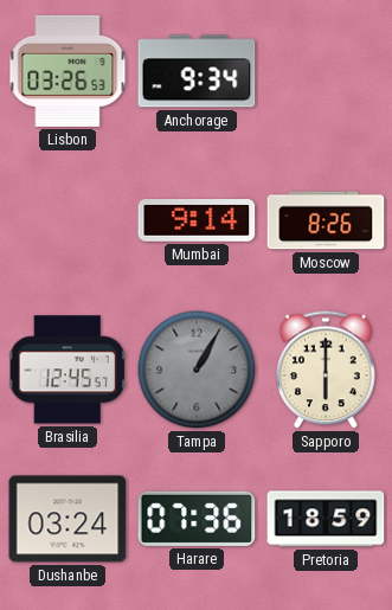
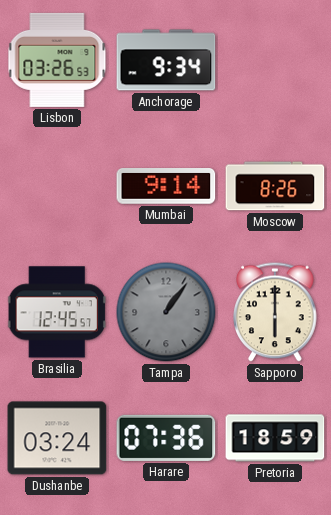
Tampa: 1:05 -> 1:06
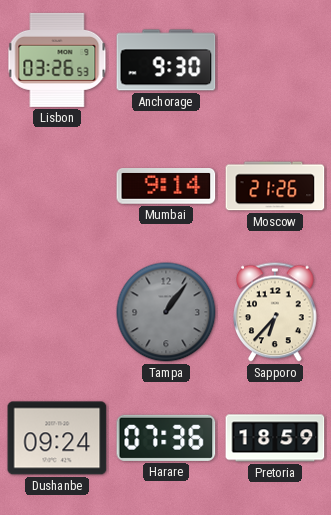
Anchorage: 9:34 -> 9:30
Moscow: 8:26 -> 21:26
Brasilia: 12:45 -> none
Sapporo: 6:00 -> 6:37
Dushanbe: 03:24 -> 09:24
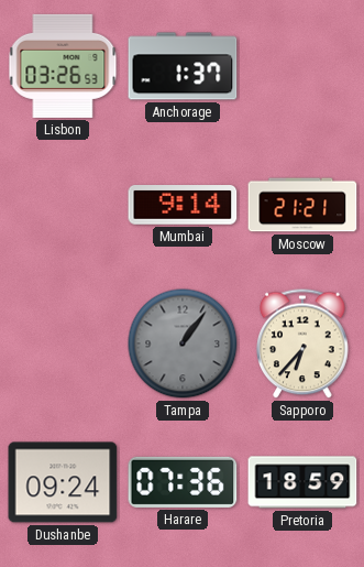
Anchorage: 9:30 -> 1:37
Moscow: 21:26 -> 21:21
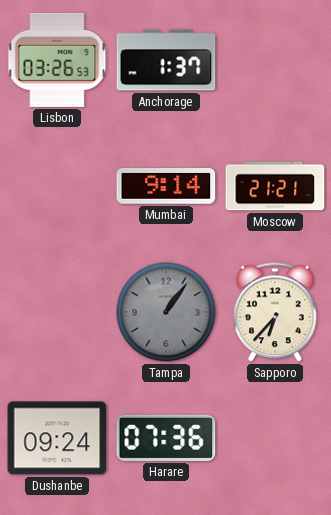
Pretoria: 18:59 -> none
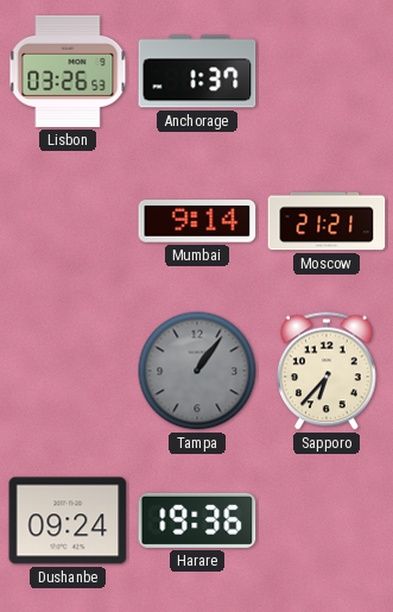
Harare: 07:36 -> 19:36
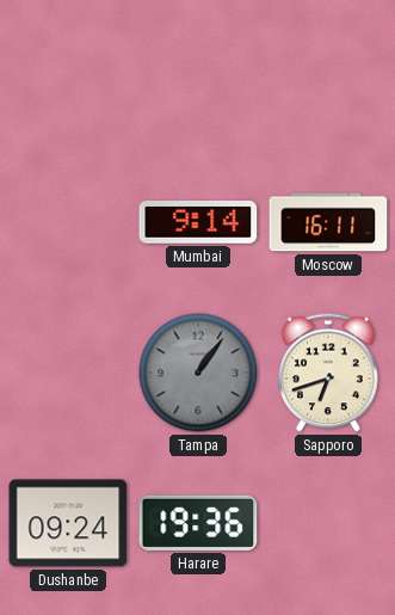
Lisbon: 03:26 -> none
Anchorage: 1:37 -> none
Moscow: 21:21 -> 16:11
Sapporo: 6:37 -> 6:42
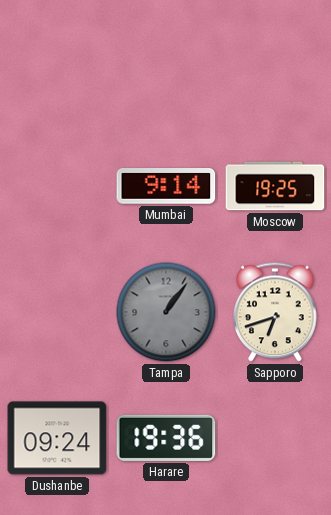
Moscow: 16:11 -> 19:25
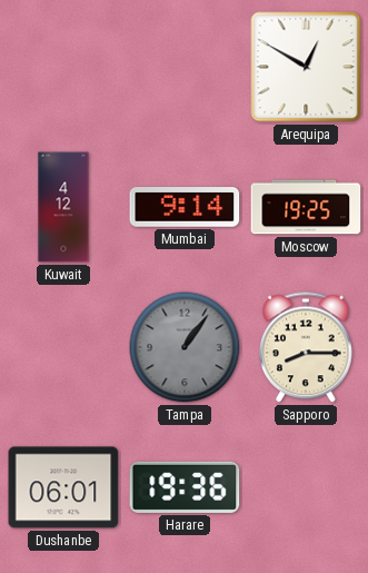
Arequipa: none -> 12:50
Kuwait: none -> 4:12
Sapporo: 6:42 -> 8:15
Dushanbe: 09:24 -> 06:01
